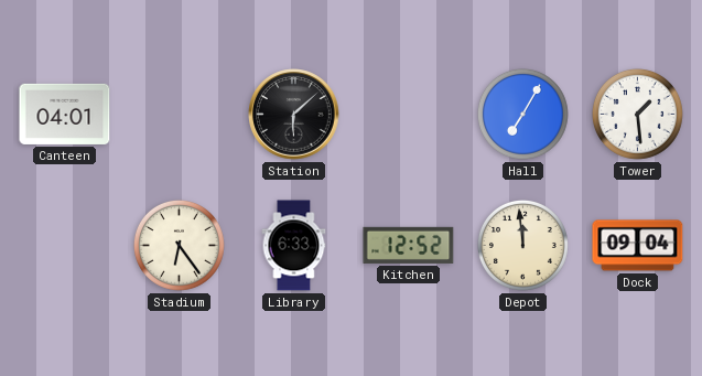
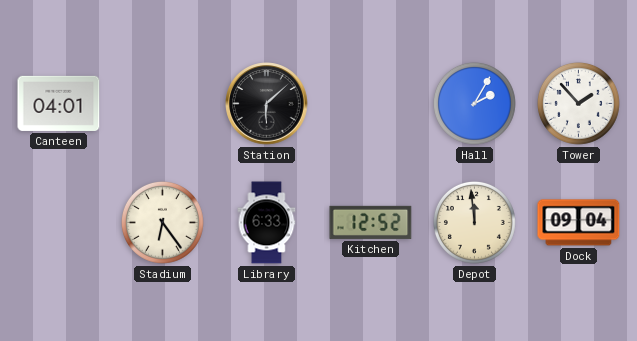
Hall: 7:05 -> 2:05
Tower: 1:29 -> 1:53
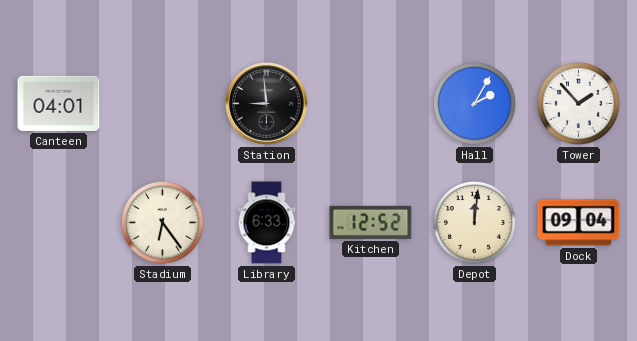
Station: 6:08 -> 8:59
Depot: 11:59 -> 12:01
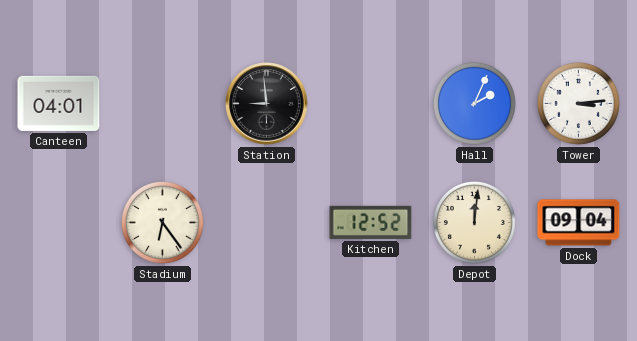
Hall: 2:05 -> 2:04
Tower: 1:53 -> 3:14
Library: 6:33 -> none
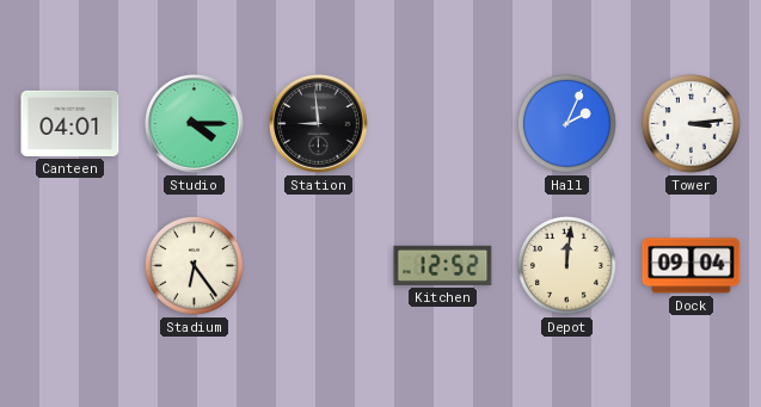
Studio: none -> 4:15
